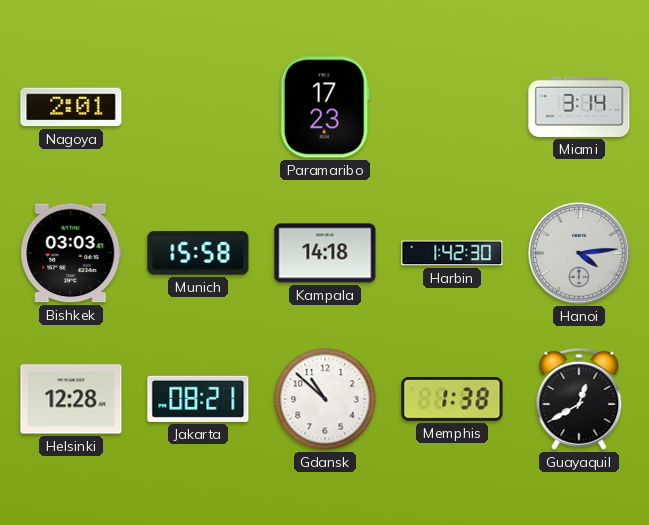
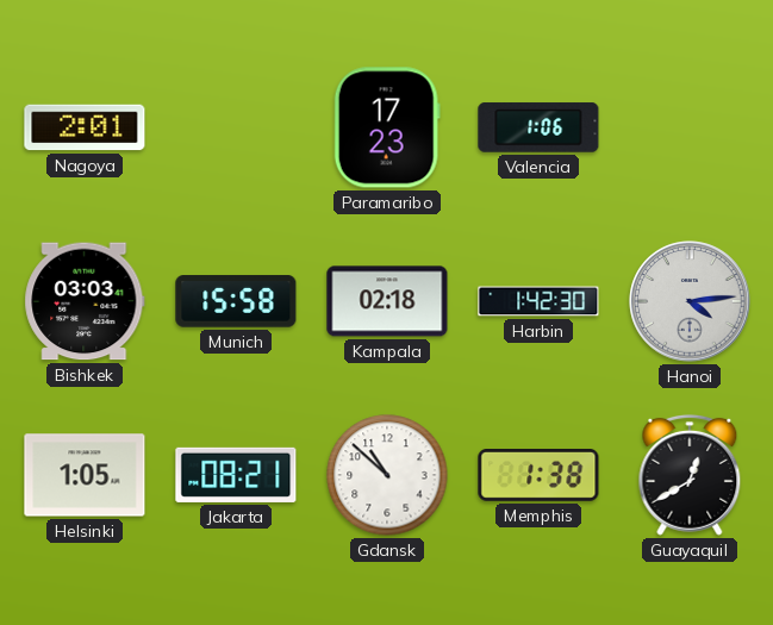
Valencia: none -> 1:06
Miami: 3:14 -> none
Kampala: 14:18 -> 02:18
Helsinki: 12:28 -> 1:05
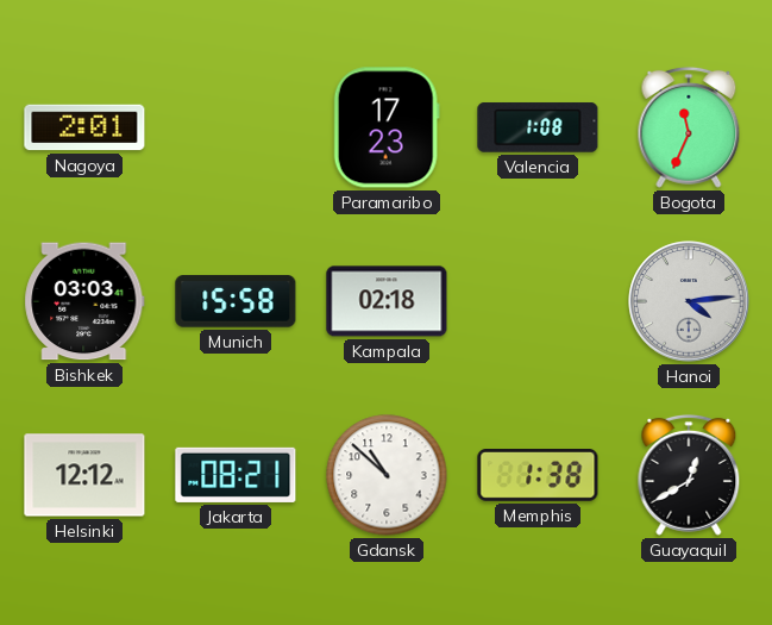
Valencia: 1:06 -> 1:08
Bogota: none -> 11:34
Harbin: 1:42 -> none
Helsinki: 1:05 -> 12:12
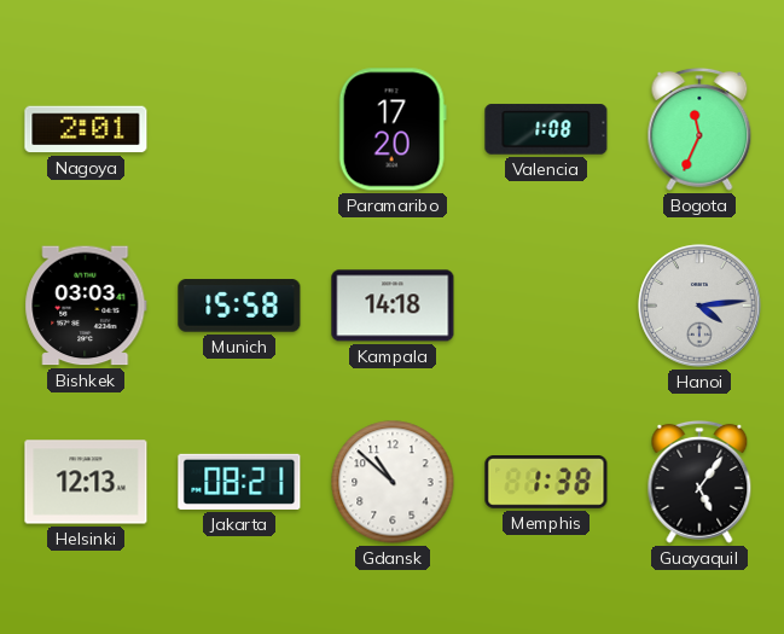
Paramaribo: 17:23 -> 17:20
Kampala: 02:18 -> 14:18
Helsinki: 12:12 -> 12:13
Guayaquil: 12:40 -> 5:06
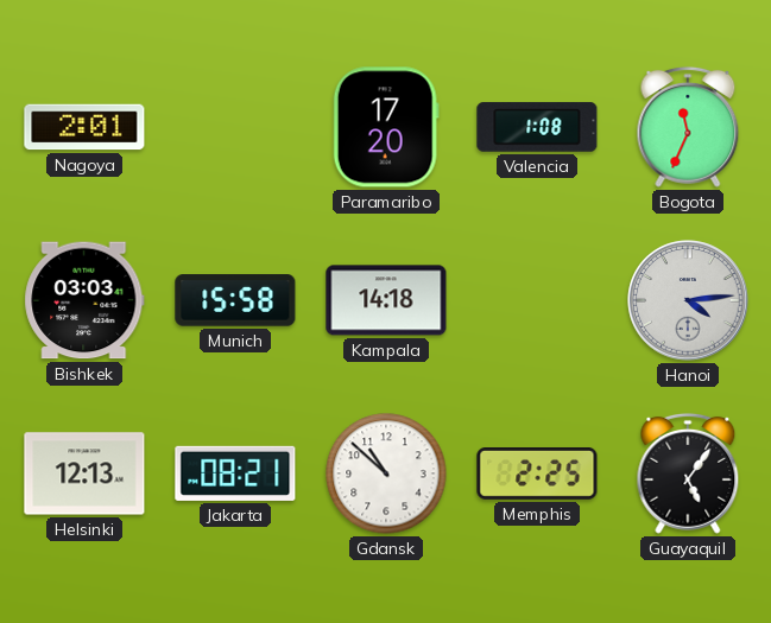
Memphis: 1:38 -> 2:25
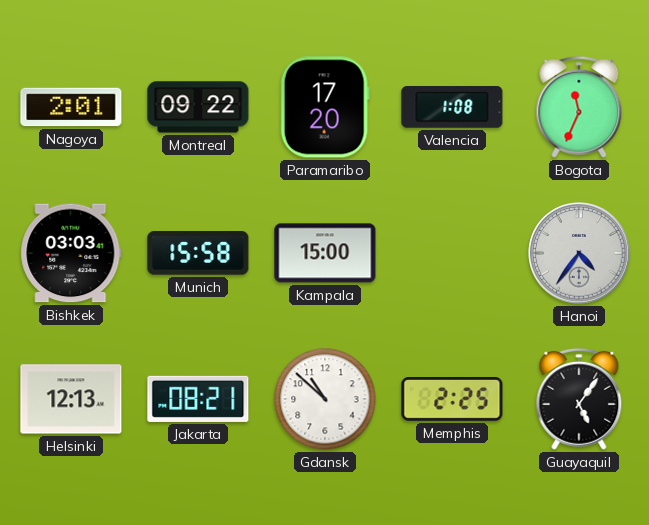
Montreal: none -> 09:22
Kampala: 14:18 -> 15:00
Hanoi: 4:14 -> 4:36
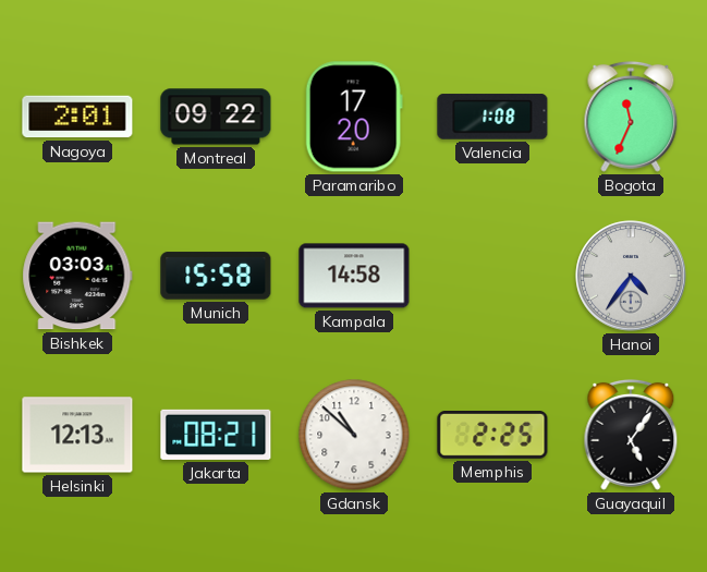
Kampala: 15:00 -> 14:58
